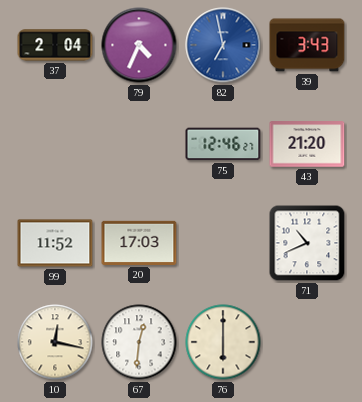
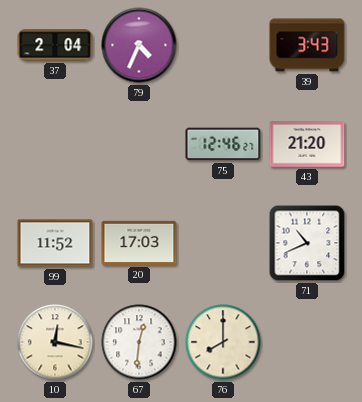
82: 6:58 -> none
76: 6:00 -> 8:00
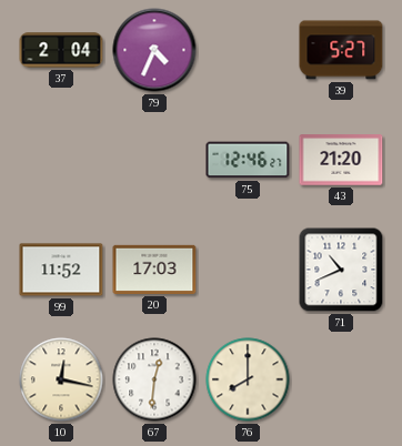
39: 3:43 -> 5:27
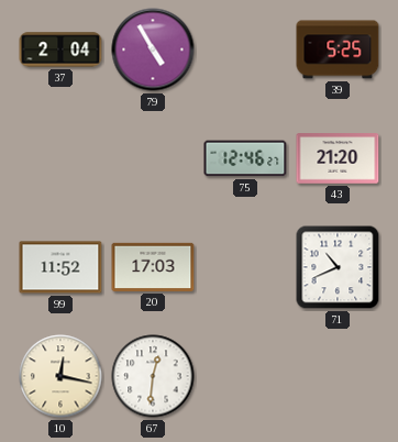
79: 4:34 -> 4:55
39: 5:27 -> 5:25
76: 8:00 -> none
